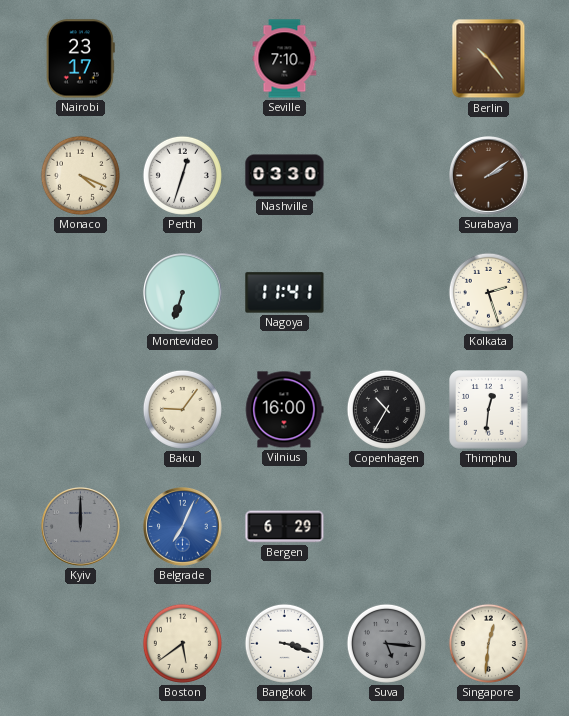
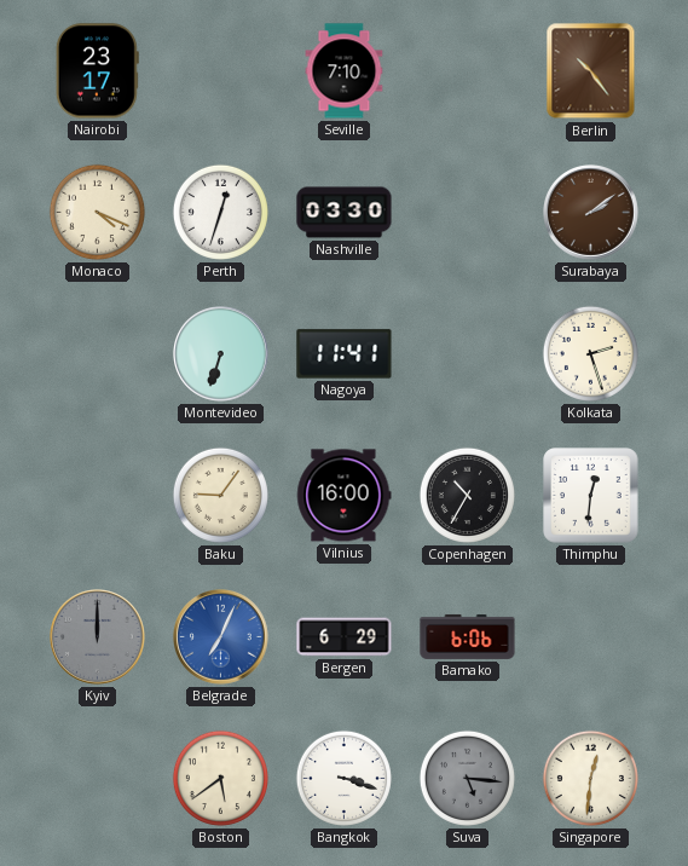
Bamako: none -> 6:06
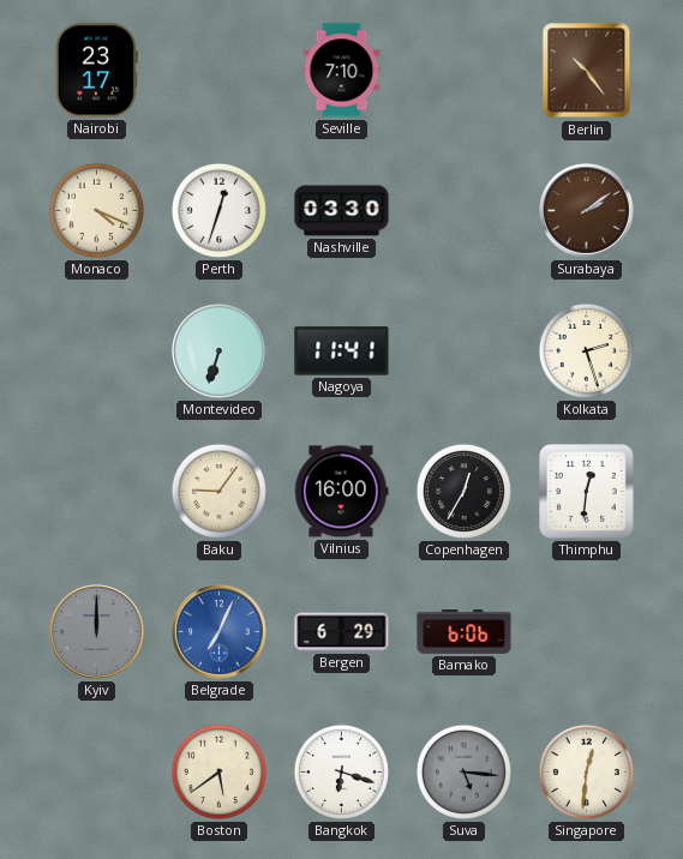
Copenhagen: 10:35 -> 12:35
Bangkok: 3:18 -> 6:18
